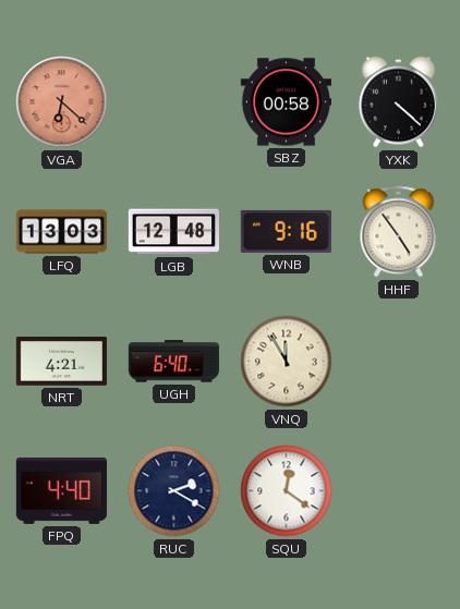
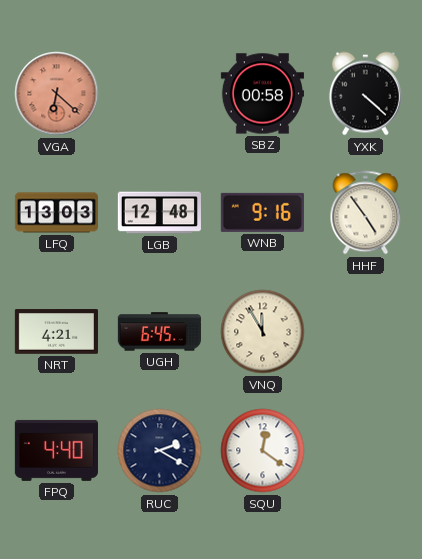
UGH: 6:40 -> 6:45
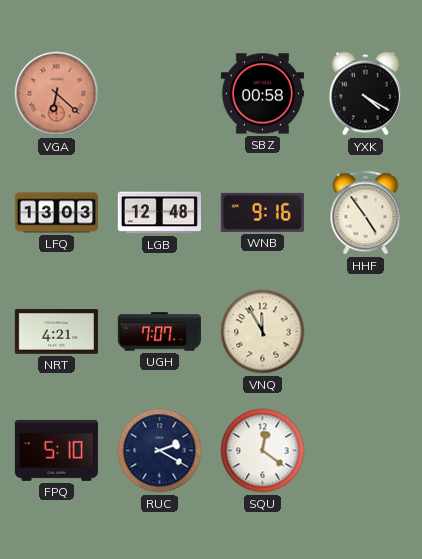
YXK: 4:22 -> 4:20
UGH: 6:45 -> 7:07
FPQ: 4:40 -> 5:10
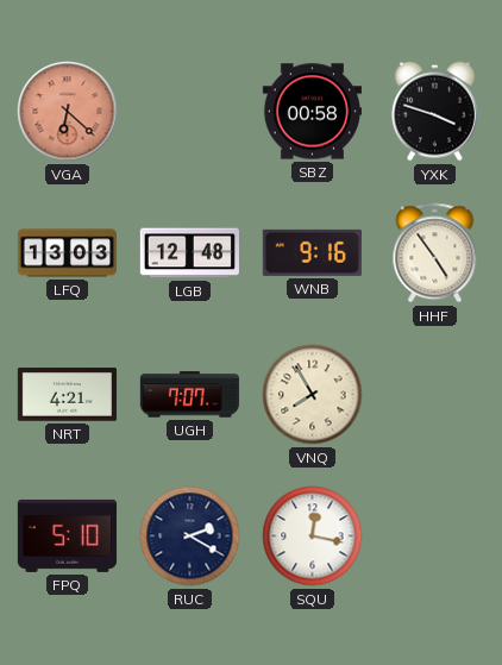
YXK: 4:20 -> 3:48
VNQ: 11:55 -> 7:55
SQU: 12:21 -> 12:17
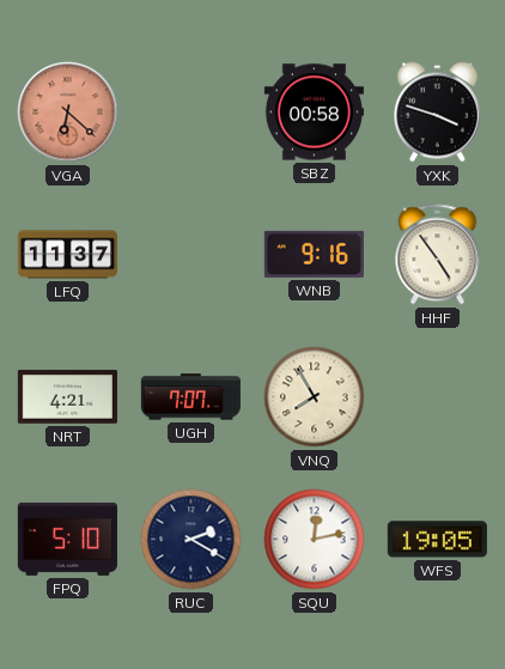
LFQ: 13:03 -> 11:37
LGB: 12:48 -> none
SQU: 12:17 -> 12:13
WFS: none -> 19:05
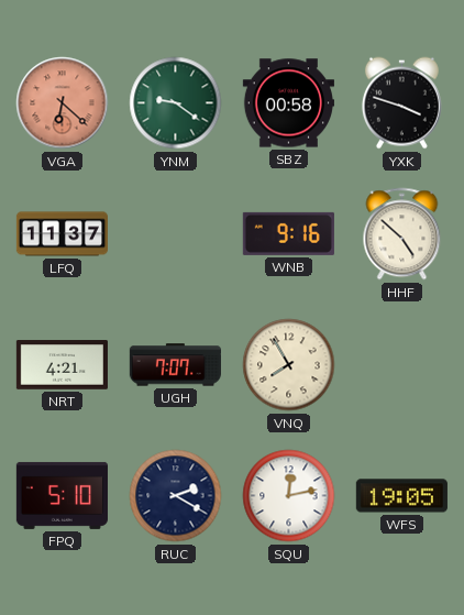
YNM: none -> 9:21
HHF: 4:54 -> 4:52
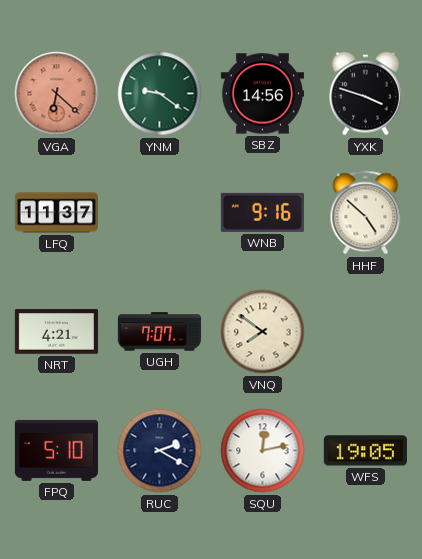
SBZ: 00:58 -> 14:56
VNQ: 7:55 -> 7:51
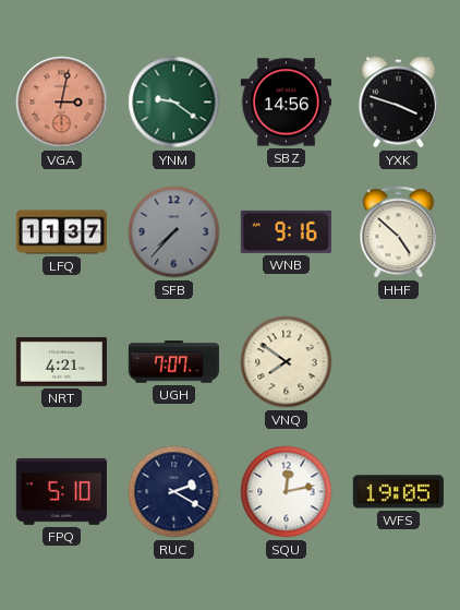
VGA: 6:22 -> 3:02
SFB: none -> 7:37
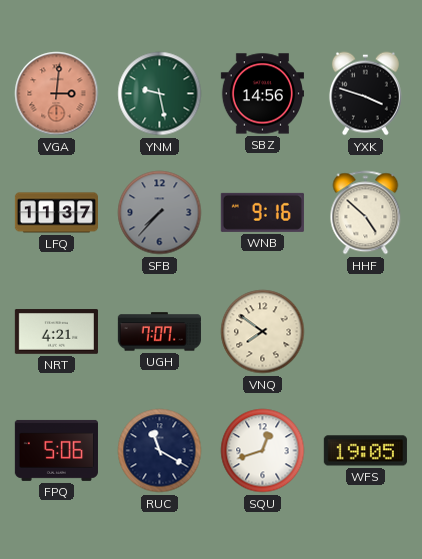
VGA: 3:02 -> 3:01
YNM: 9:21 -> 9:28
FPQ: 5:10 -> 5:06
RUC: 2:20 -> 11:20
SQU: 12:13 -> 12:42
